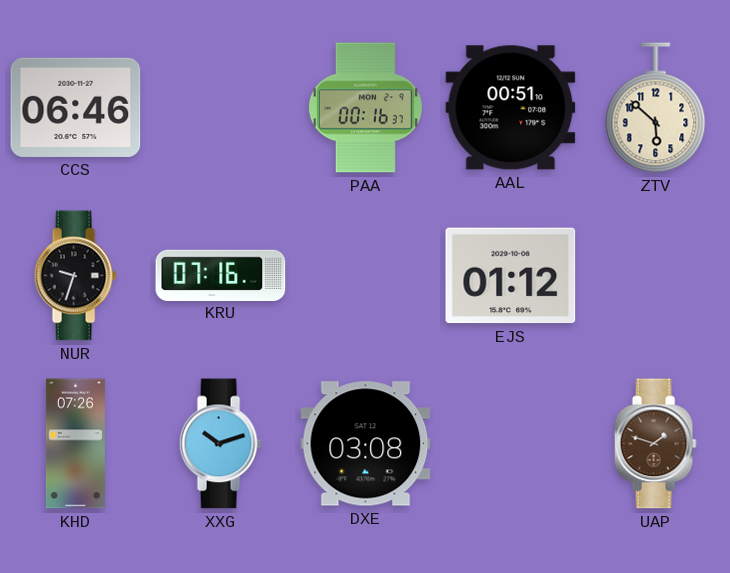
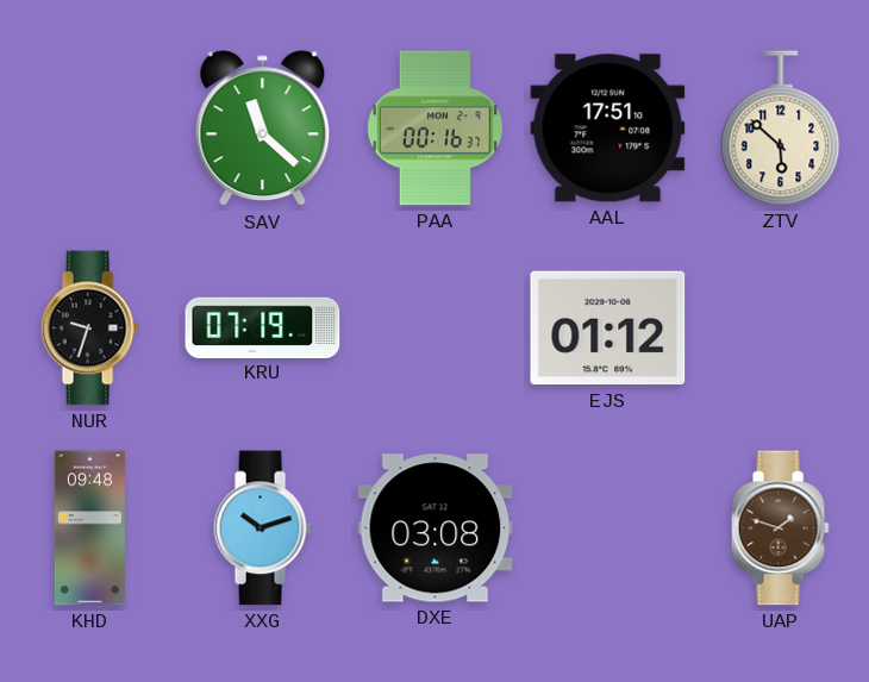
CCS: 06:46 -> none
SAV: none -> 11:22
AAL: 00:51 -> 17:51
KRU: 07:16 -> 07:19
KHD: 07:26 -> 09:48
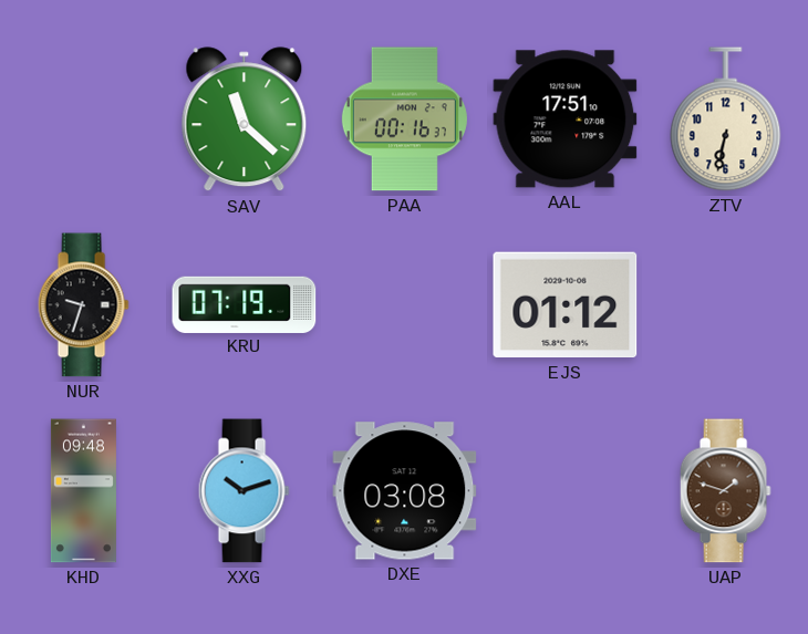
ZTV: 5:52 -> 6:32
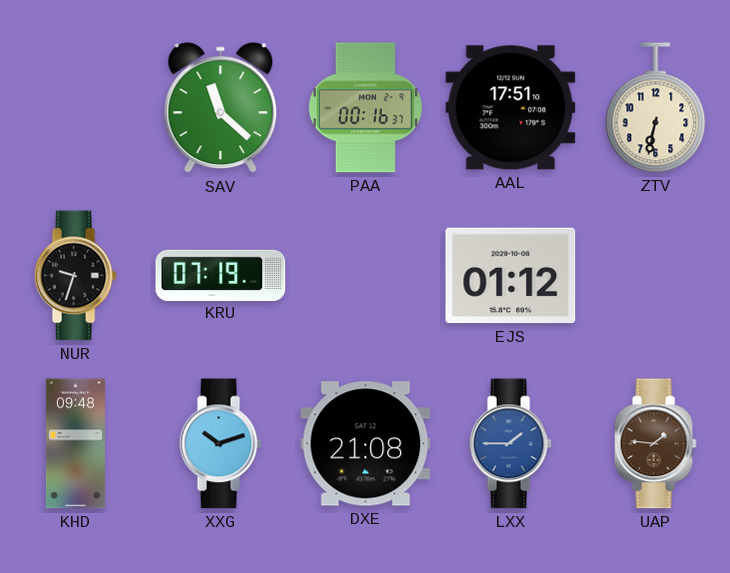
DXE: 03:08 -> 21:08
LXX: none -> 1:45
UAP: 1:48 -> 1:46
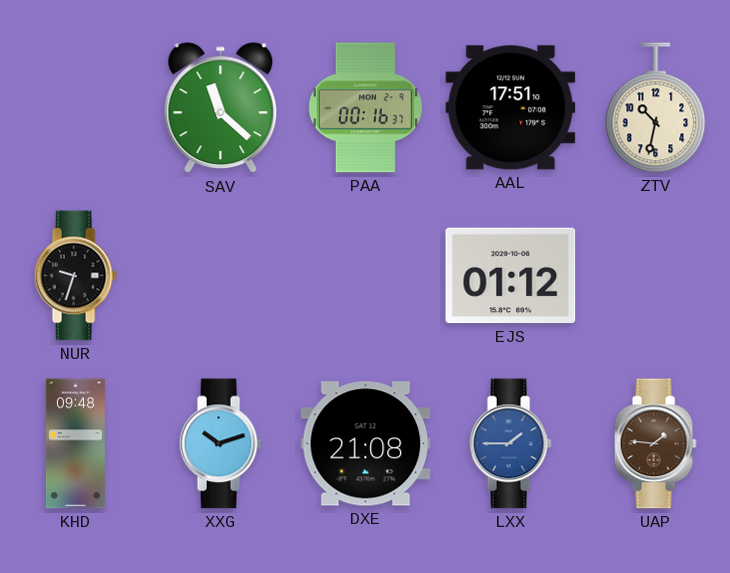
ZTV: 6:32 -> 10:32
KRU: 07:19 -> none
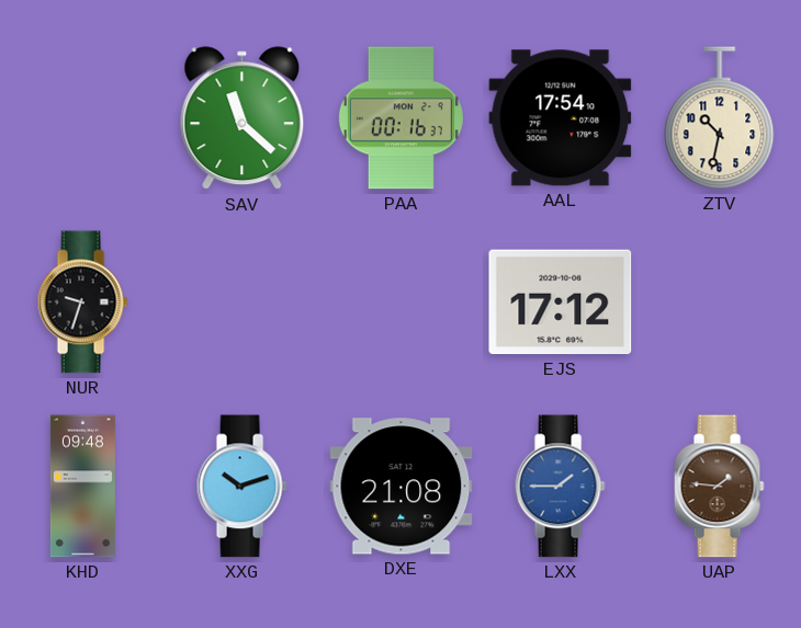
AAL: 17:51 -> 17:54
EJS: 01:12 -> 17:12
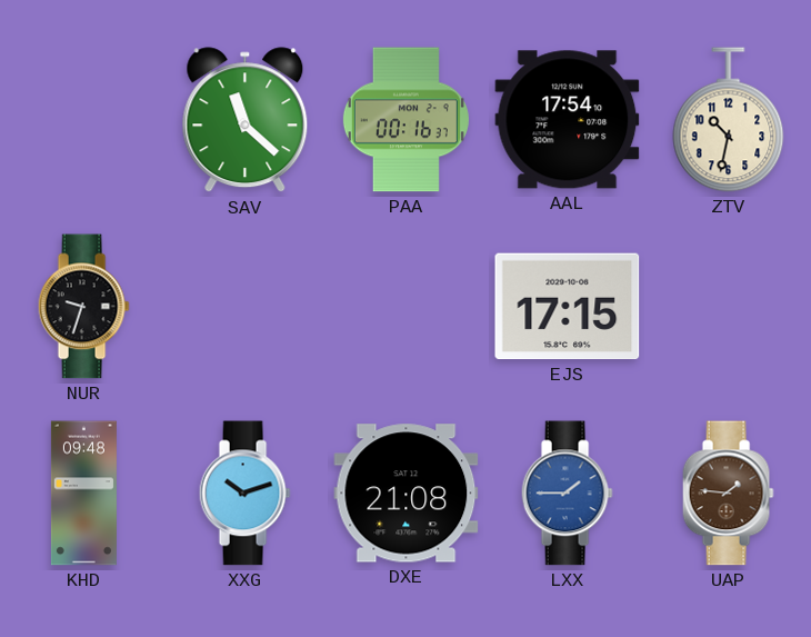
EJS: 17:12 -> 17:15
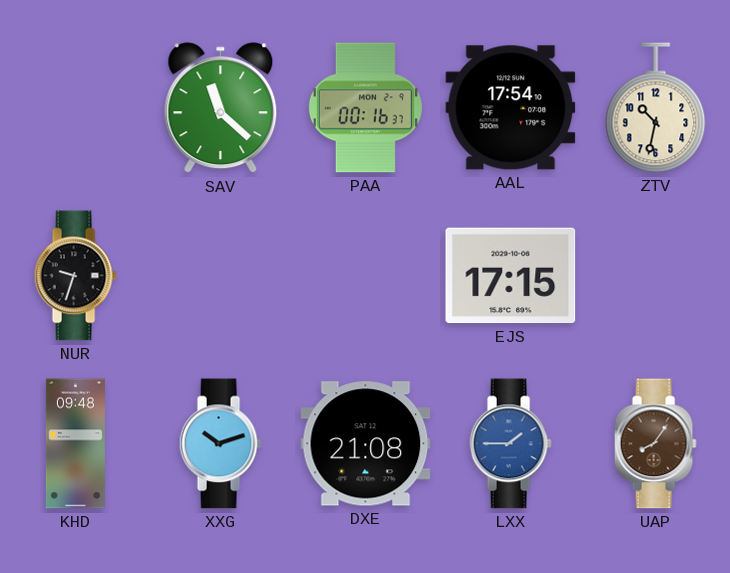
UAP: 1:46 -> 8:06
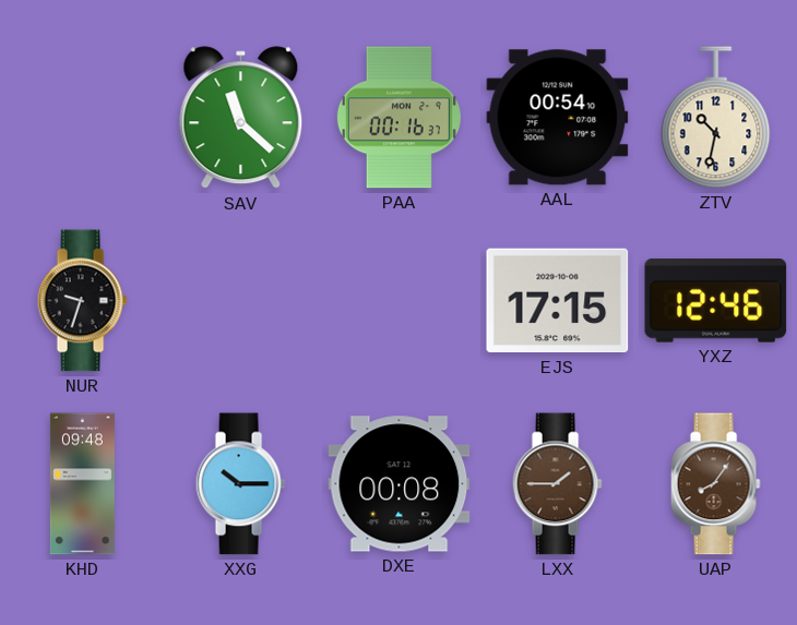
AAL: 17:54 -> 00:54
YXZ: none -> 12:46
XXG: 10:12 -> 10:15
DXE: 21:08 -> 00:08
LXX dial: blue -> brown
